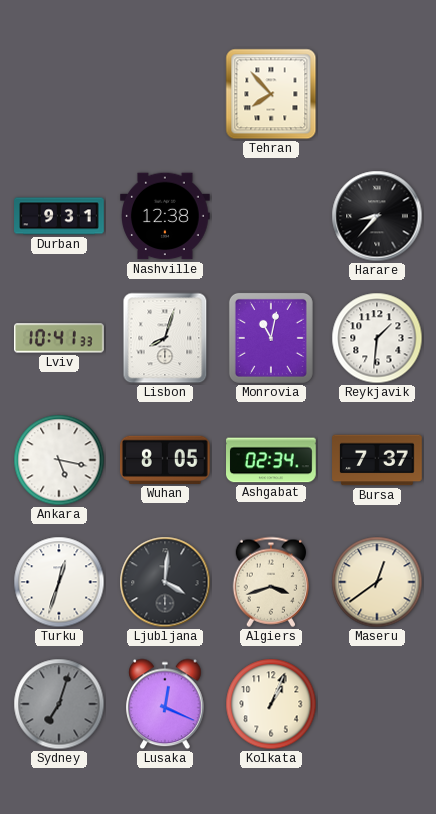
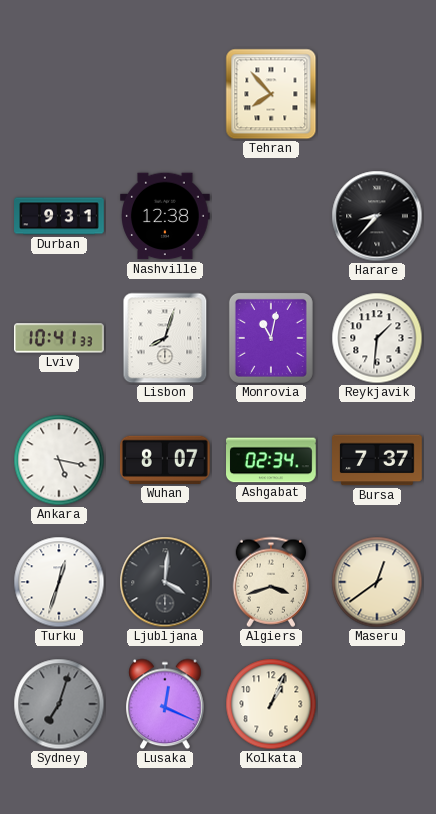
Wuhan: 8:05 -> 8:07
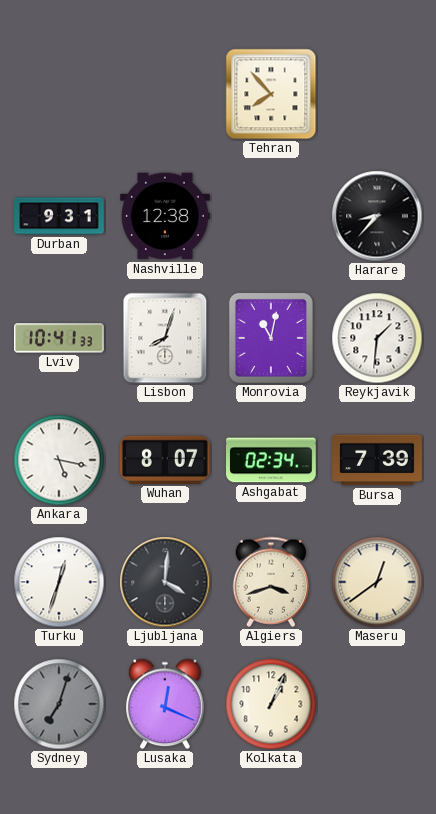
Bursa: 7:37 -> 7:39
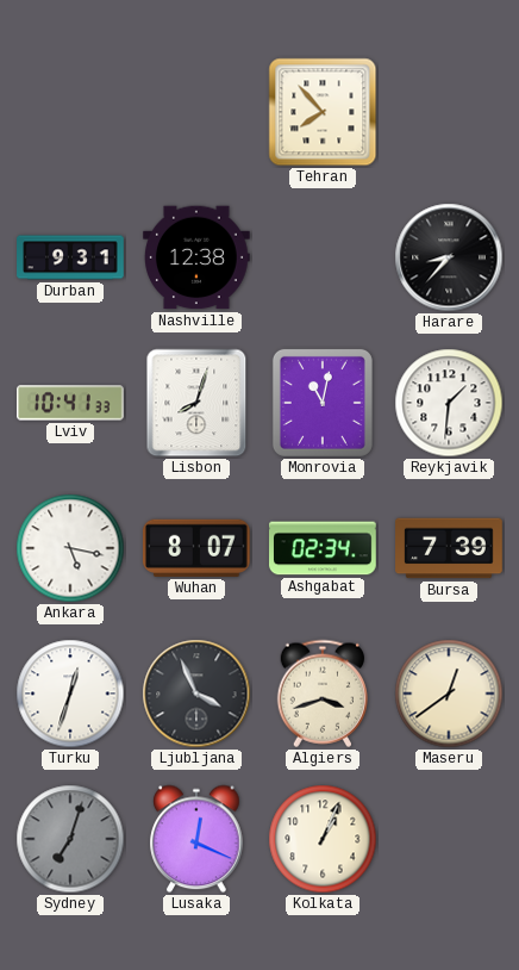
Ljubljana: 4:01 -> 3:56
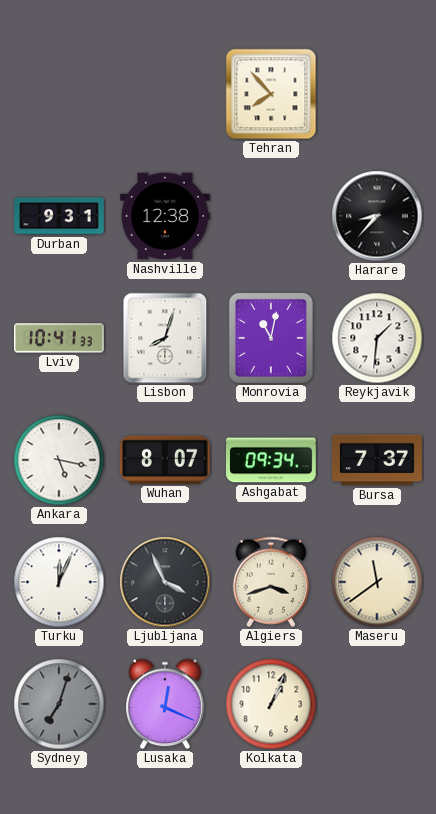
Ashgabat: 02:34 -> 09:34
Bursa: 7:39 -> 7:37
Turku: 12:33 -> 12:04
Maseru: 12:39 -> 11:39
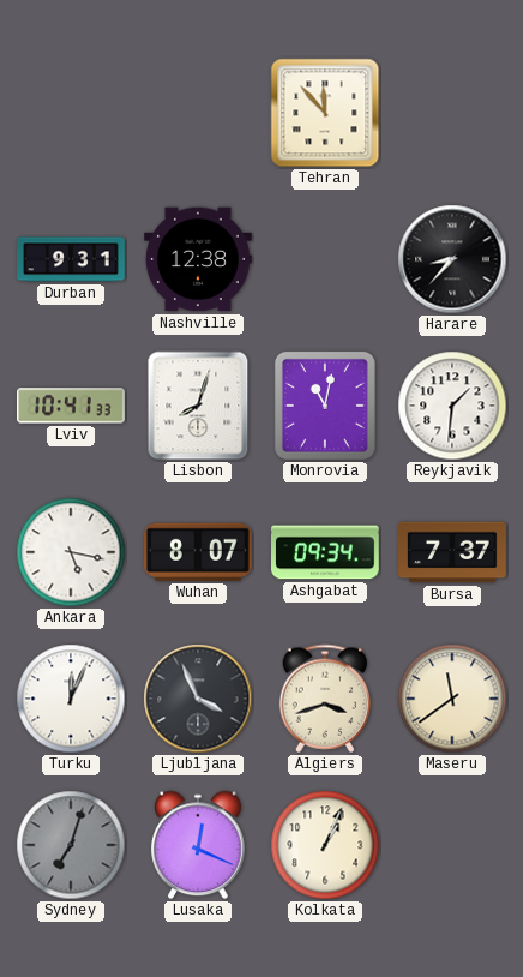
Tehran: 7:53 -> 11:53
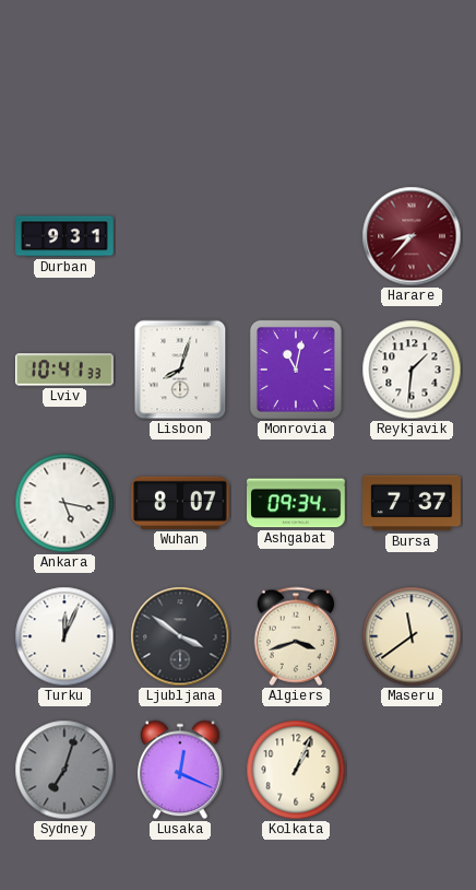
Tehran: 11:53 -> none
Nashville: 12:38 -> none
Harare dial: black -> burgundy
Ljubljana: 3:56 -> 3:51
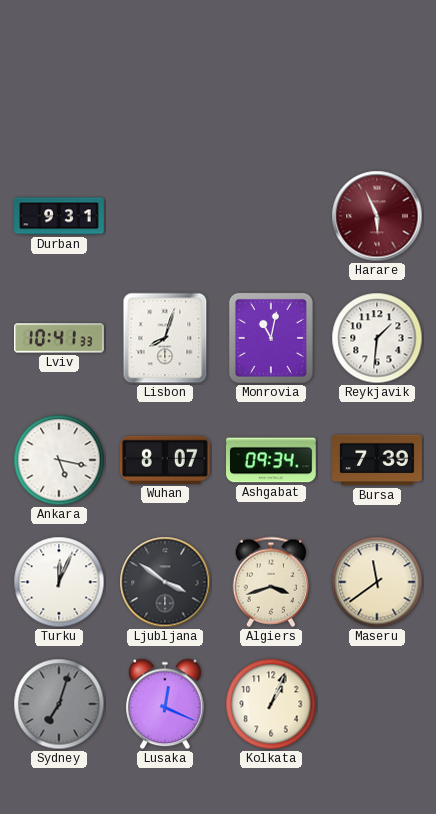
Harare: 8:37 -> 5:56
Bursa: 7:37 -> 7:39
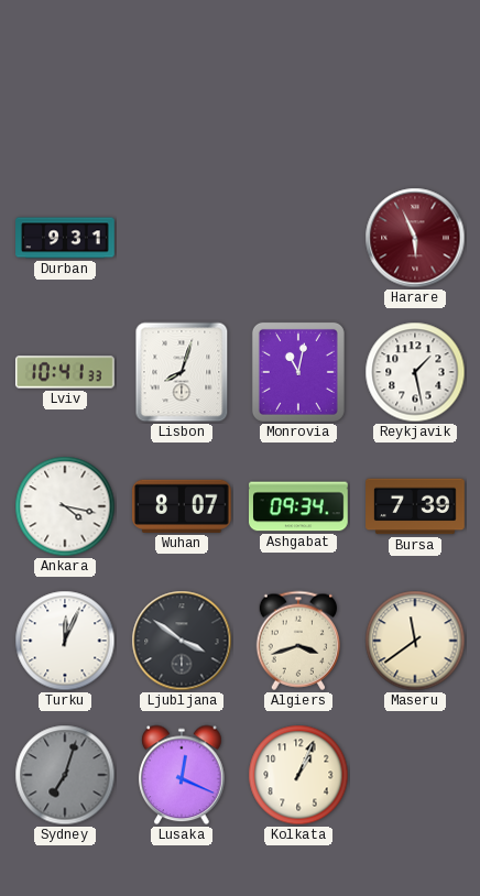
Reykjavik: 1:31 -> 1:28
Ankara: 5:17 -> 4:17
